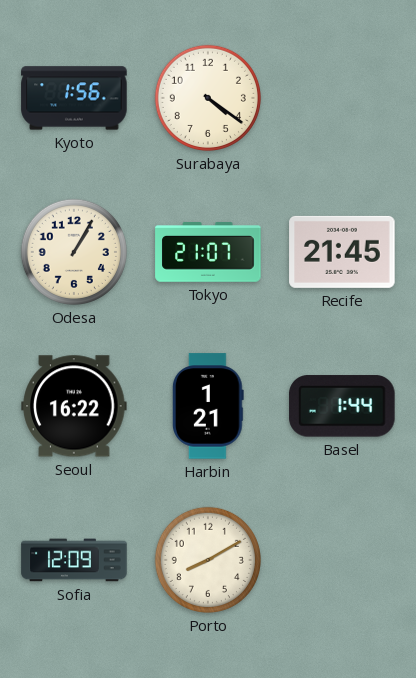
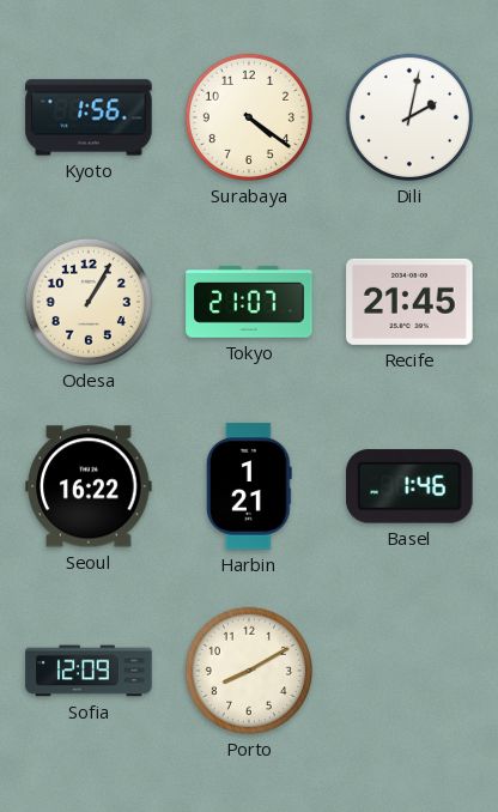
Dili: none -> 2:02
Basel: 1:44 -> 1:46
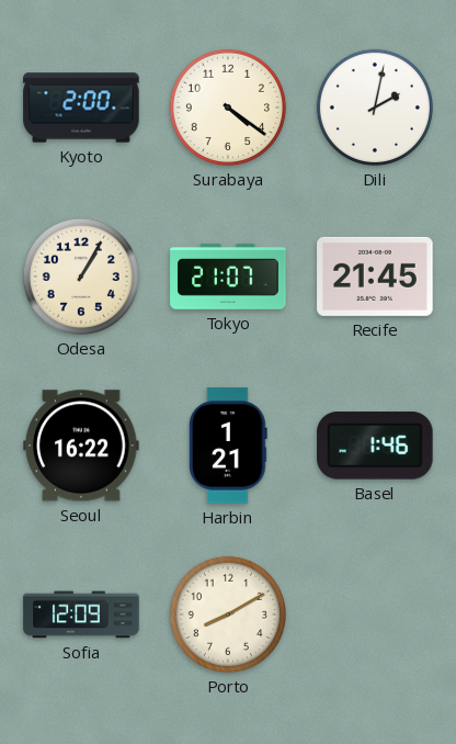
Kyoto: 1:56 -> 2:00
